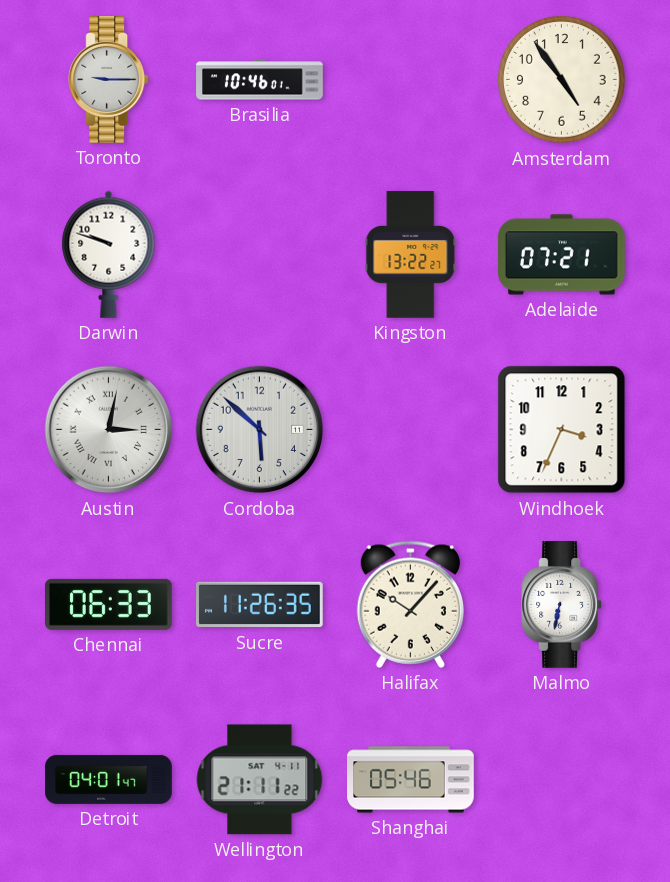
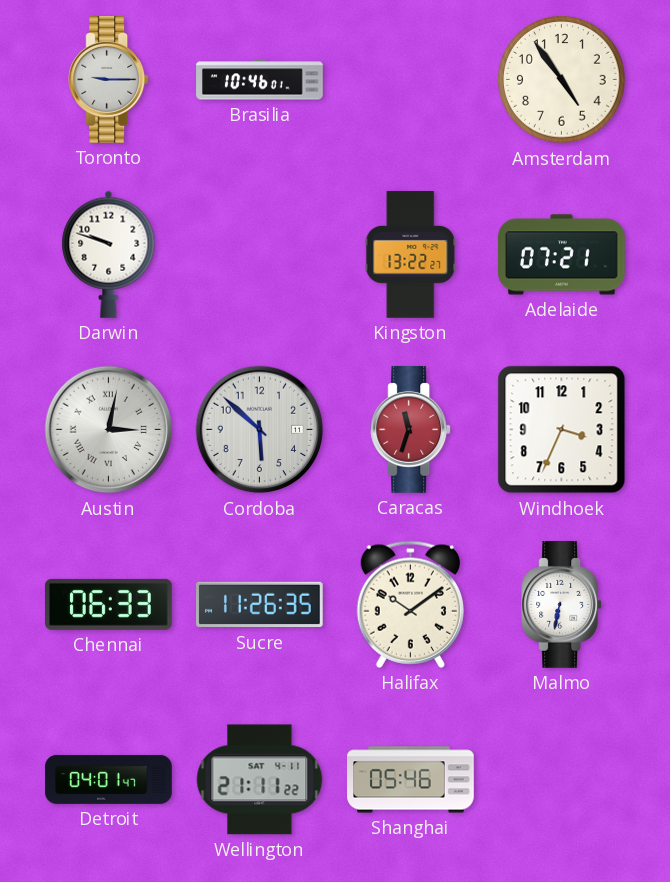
Caracas: none -> 11:33
Halifax: 10:07 -> 10:09
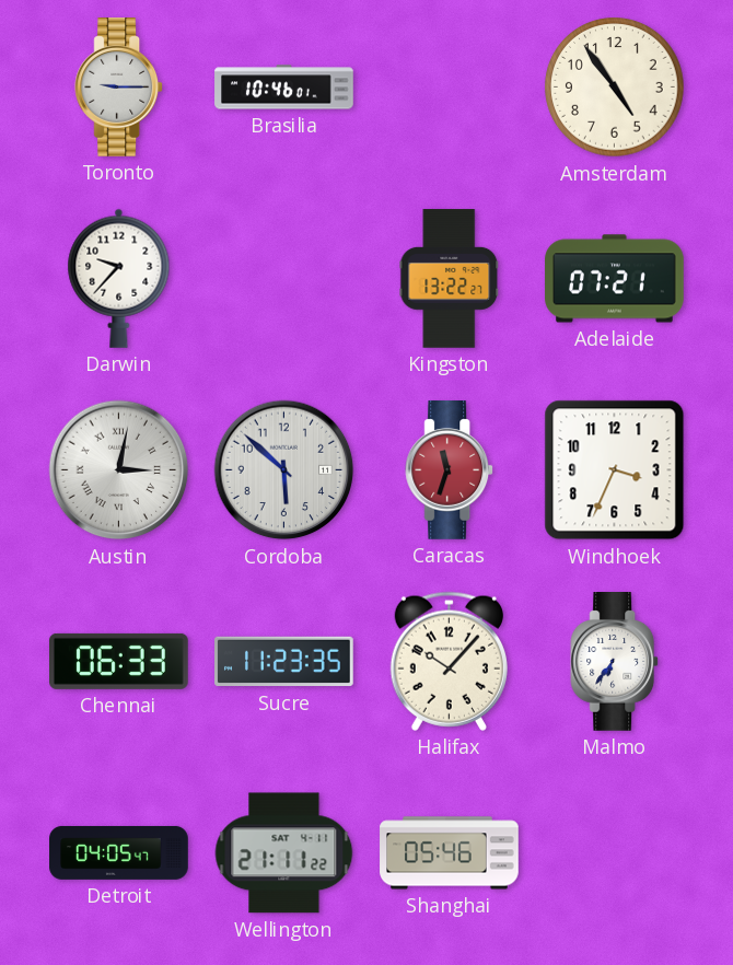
Darwin: 9:48 -> 9:37
Sucre: 11:26 -> 11:23
Halifax: 10:09 -> 10:07
Malmo: 6:32 -> 6:36
Detroit: 04:01 -> 04:05
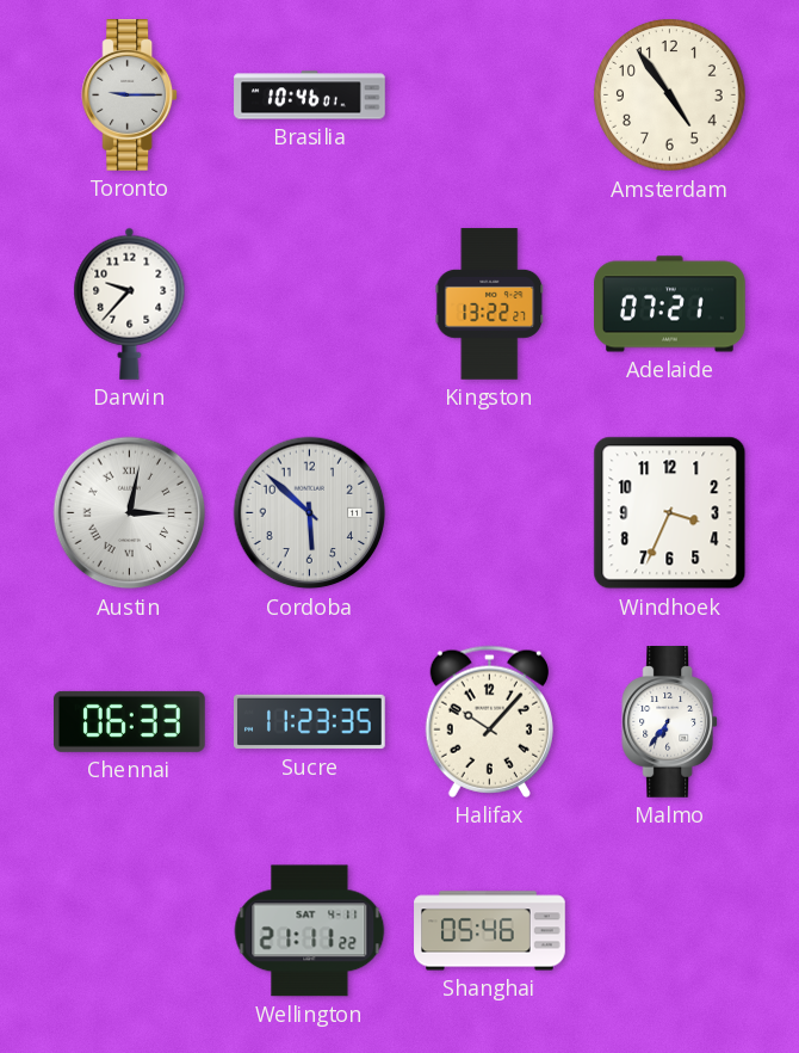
Caracas: 11:33 -> none
Detroit: 04:05 -> none
